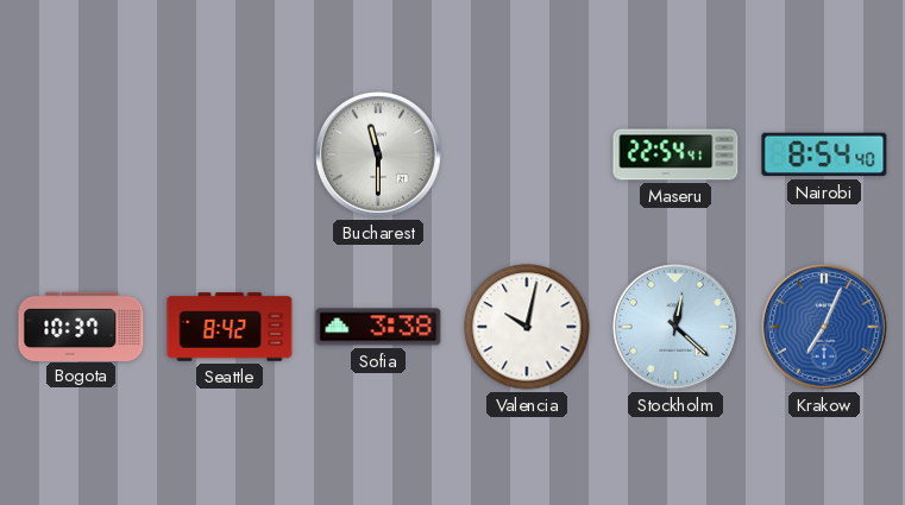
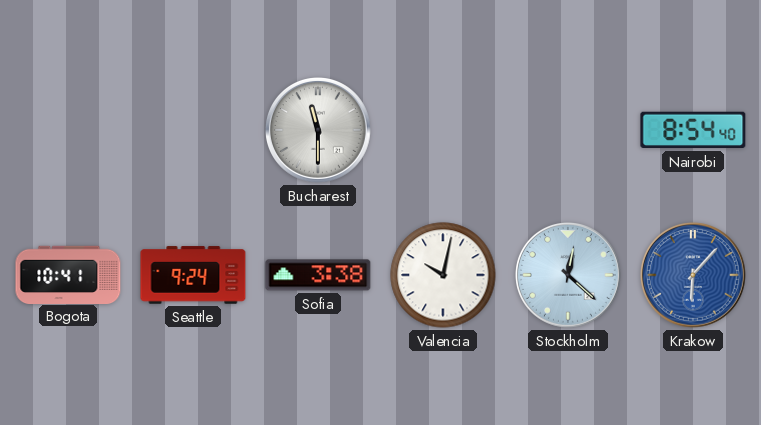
Maseru: 22:54 -> none
Bogota: 10:37 -> 10:41
Seattle: 8:42 -> 9:24
Krakow: 7:04 -> 6:07
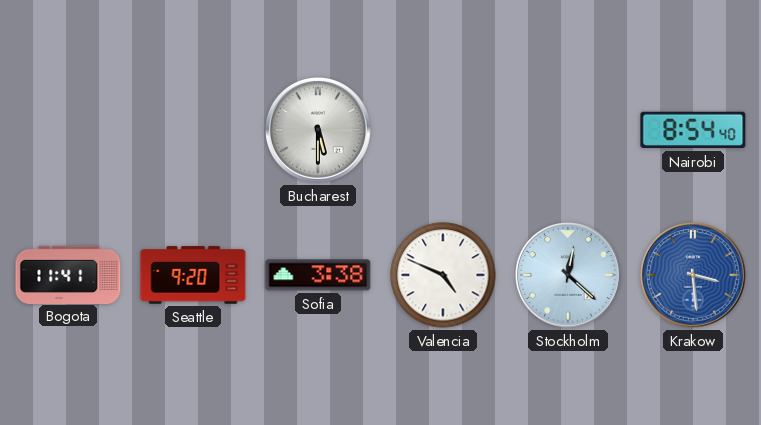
Bucharest: 11:30 -> 5:30
Bogota: 10:41 -> 11:41
Seattle: 9:24 -> 9:20
Valencia: 10:02 -> 4:49
Krakow: 6:07 -> 3:29
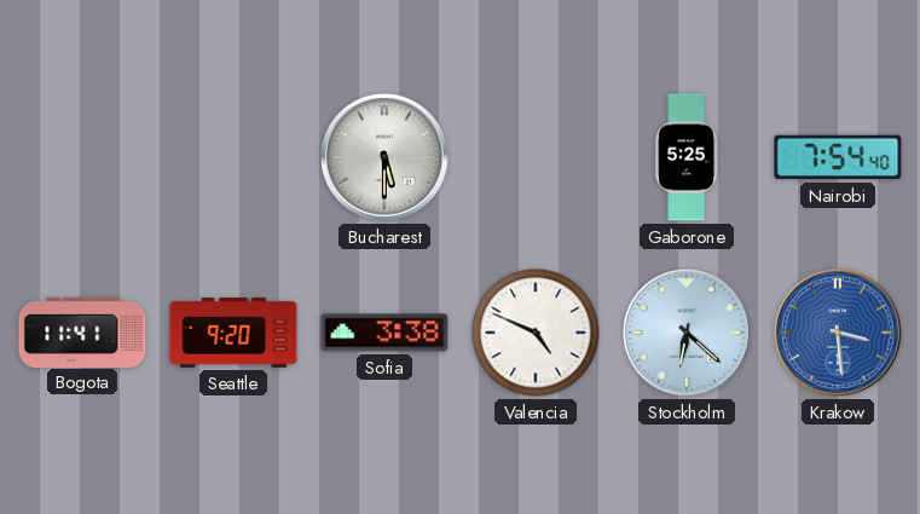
Gaborone: none -> 5:25
Nairobi: 8:54 -> 7:54
Stockholm: 12:22 -> 6:22
